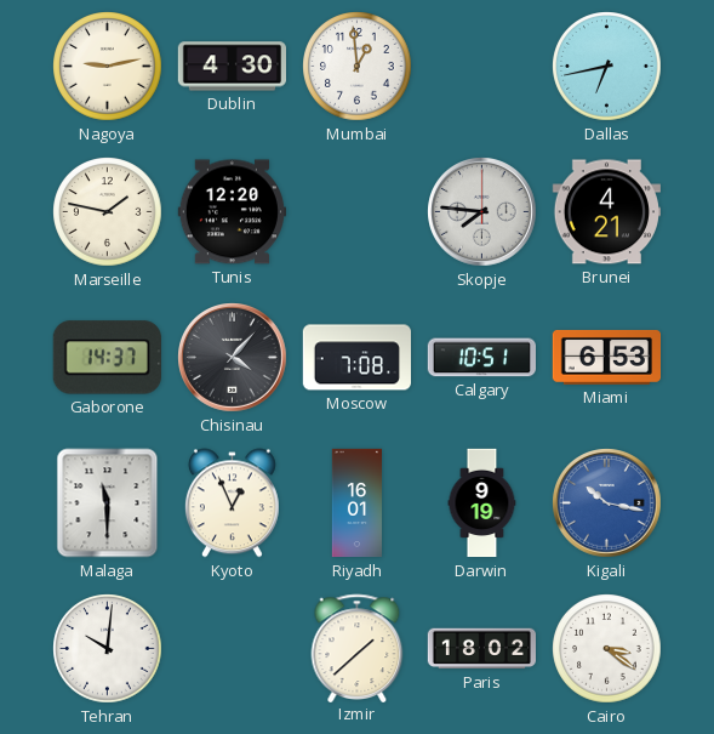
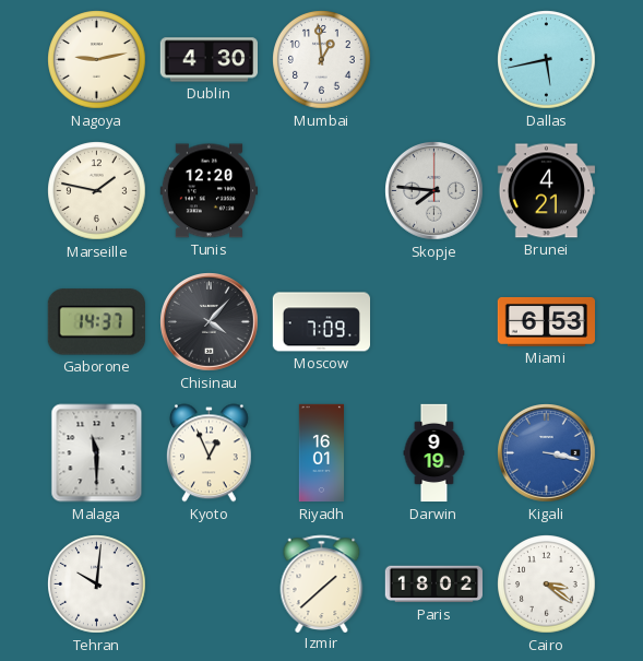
Dallas: 6:43 -> 5:43
Moscow: 7:08 -> 7:09
Calgary: 10:51 -> none
Kigali: 10:17 -> 3:17
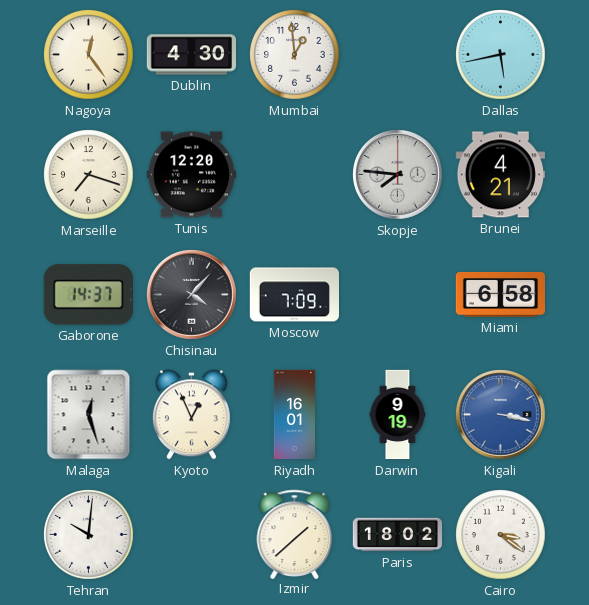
Nagoya: 9:13 -> 12:24
Marseille: 1:47 -> 7:18
Miami: 6:53 -> 6:58
Malaga: 11:30 -> 12:27
